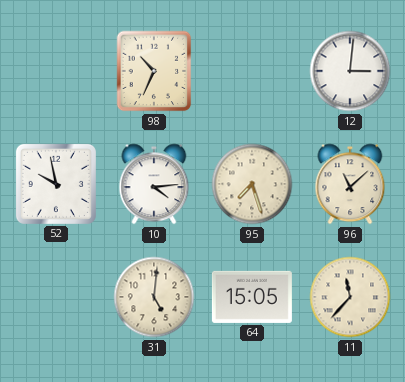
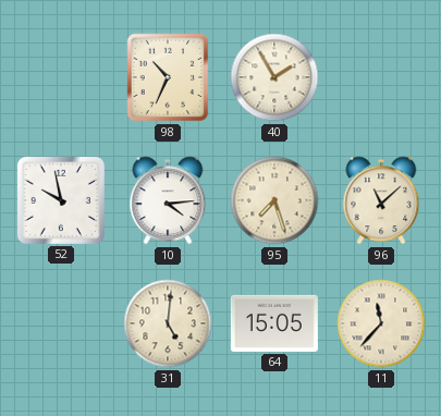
40: none -> 1:55
12: 3:01 -> none
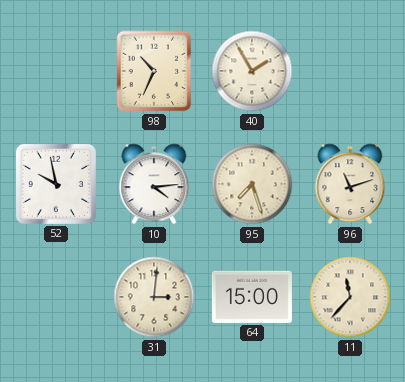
96: 11:08 -> 11:12
31: 5:01 -> 3:01
64: 15:05 -> 15:00
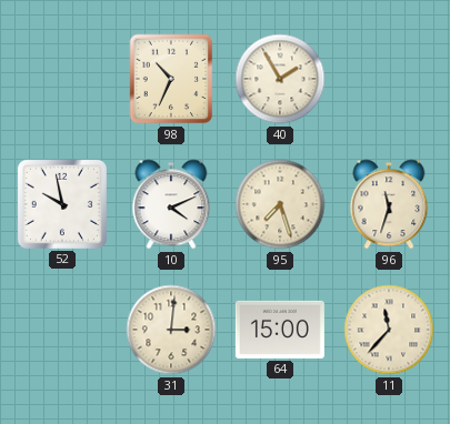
10: 4:14 -> 4:11
96: 11:12 -> 11:33
